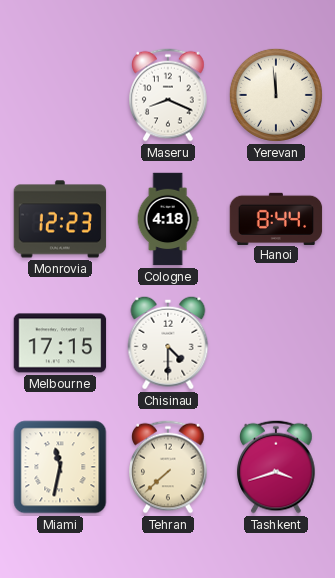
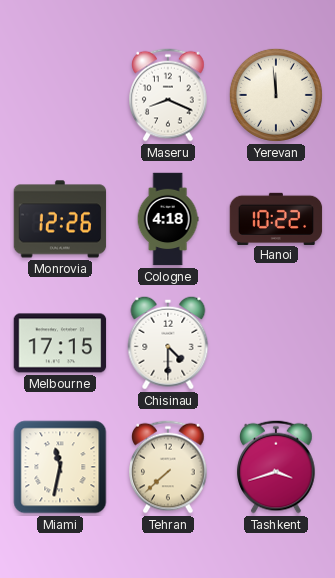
Monrovia: 12:23 -> 12:26
Hanoi: 8:44 -> 10:22
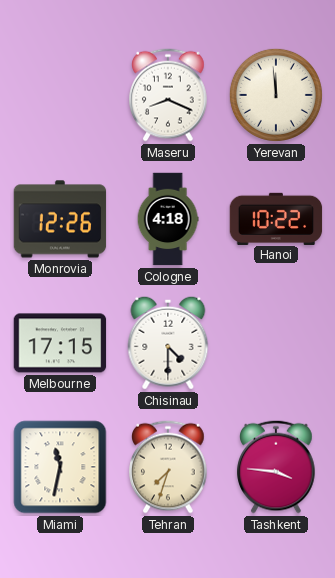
Tehran: 7:38 -> 7:33
Tashkent: 3:42 -> 3:46
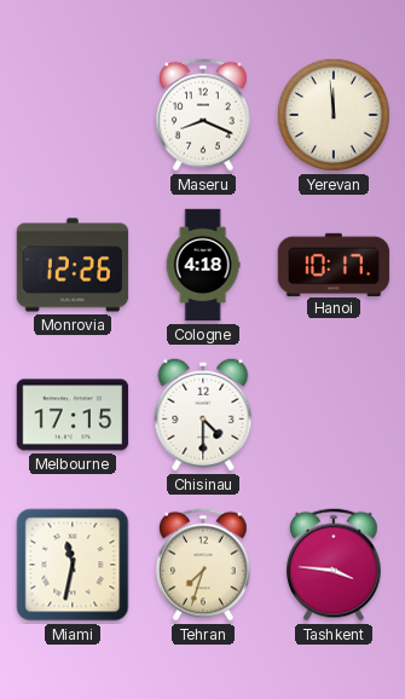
Hanoi: 10:22 -> 10:17
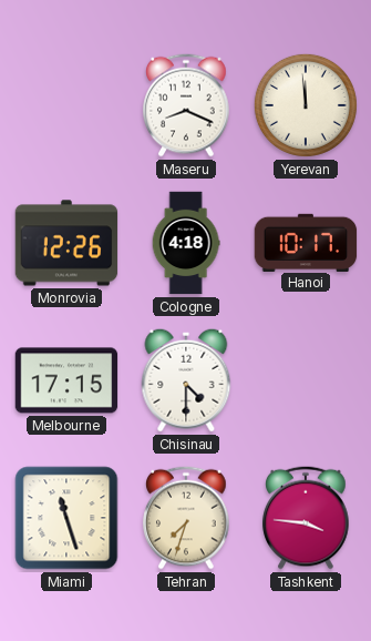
Miami: 11:32 -> 11:27
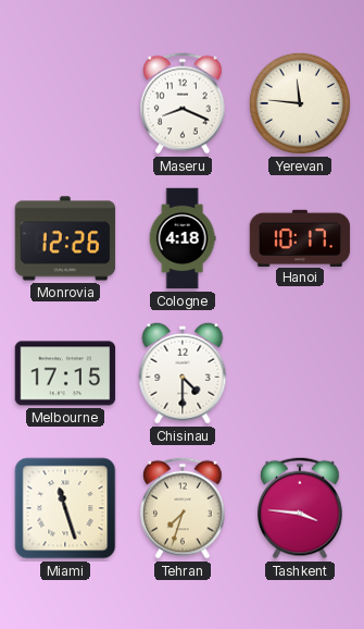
Yerevan: 11:59 -> 11:46
